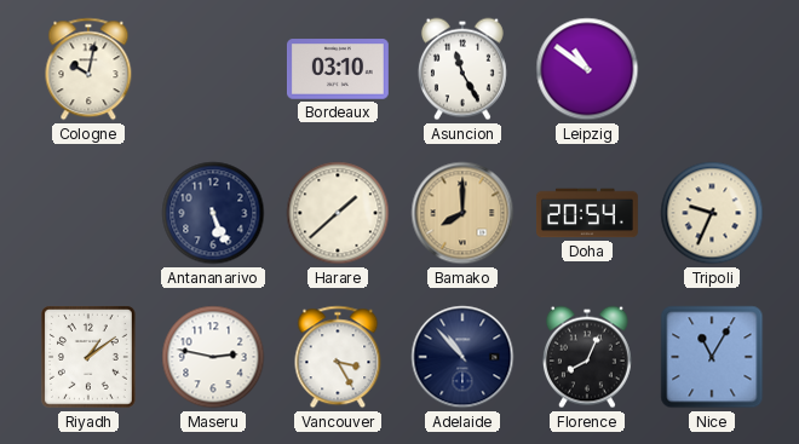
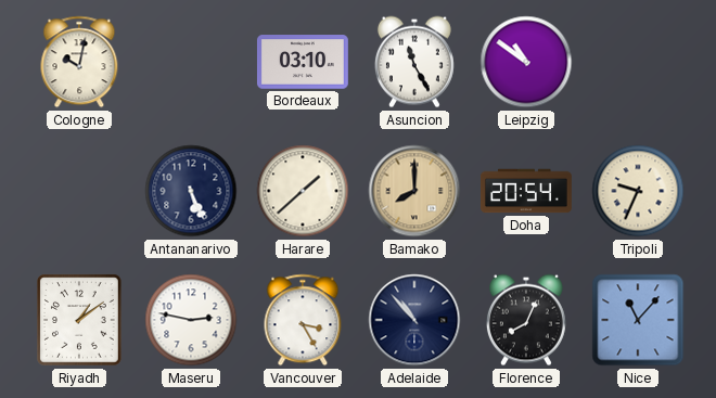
Nice: 11:05 -> 11:07
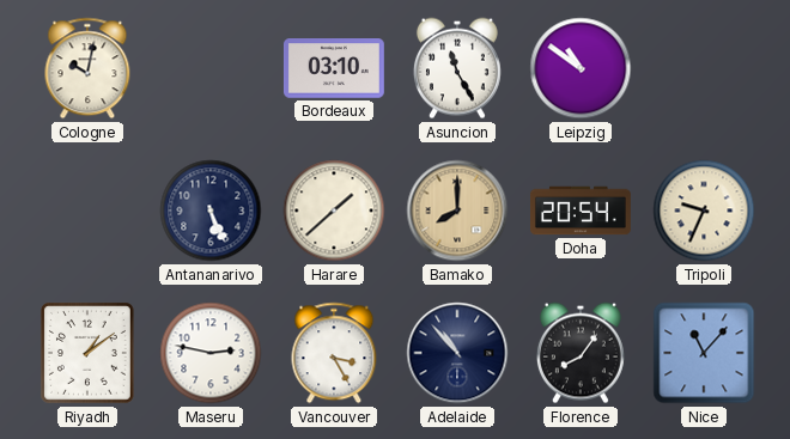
Florence: 8:04 -> 8:06
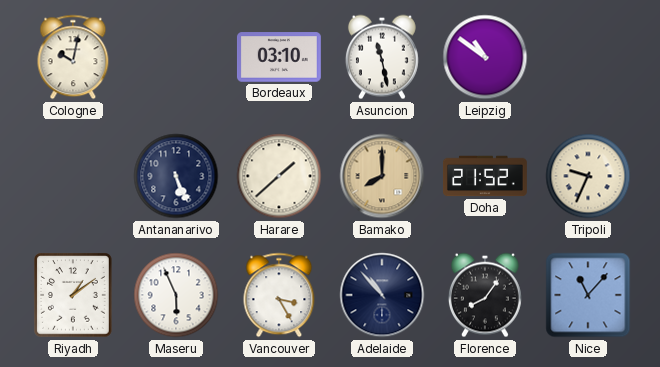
Asuncion: 11:25 -> 11:28
Doha: 20:54 -> 21:52
Maseru: 2:47 -> 5:56
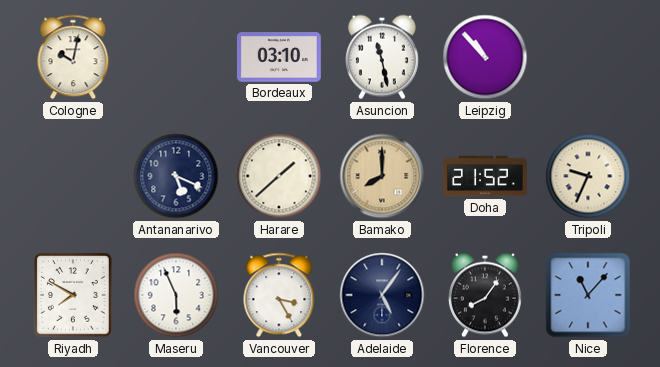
Leipzig: 10:51 -> 10:53
Antananarivo: 5:26 -> 5:19
Riyadh: 1:09 -> 7:50
Adelaide: 10:53 -> 5:06
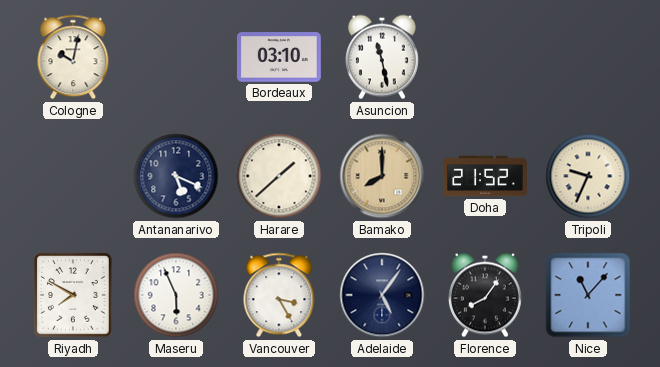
Leipzig: 10:53 -> none
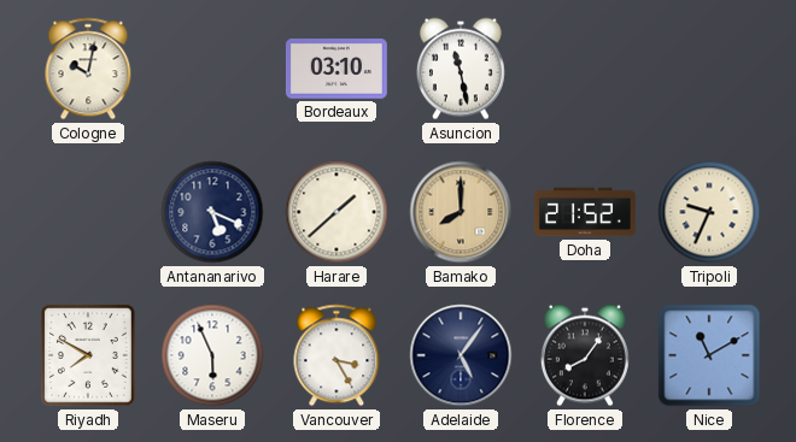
Nice: 11:07 -> 11:10
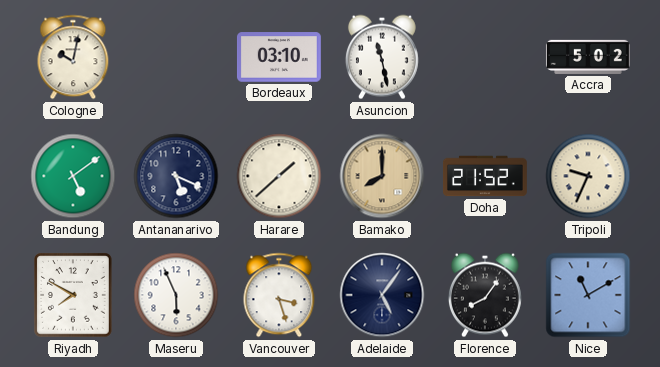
Accra: none -> 5:02
Bandung: none -> 5:09
Vancouver: 3:25 -> 3:27
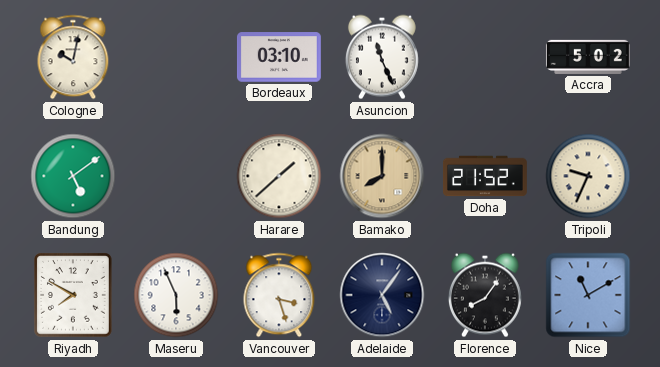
Asuncion: 11:28 -> 11:26
Antananarivo: 5:19 -> none
